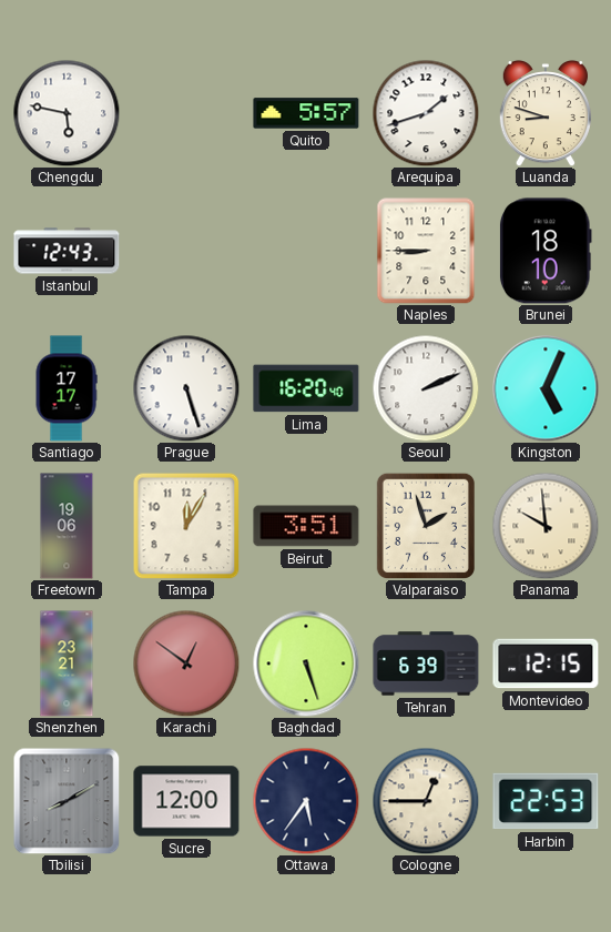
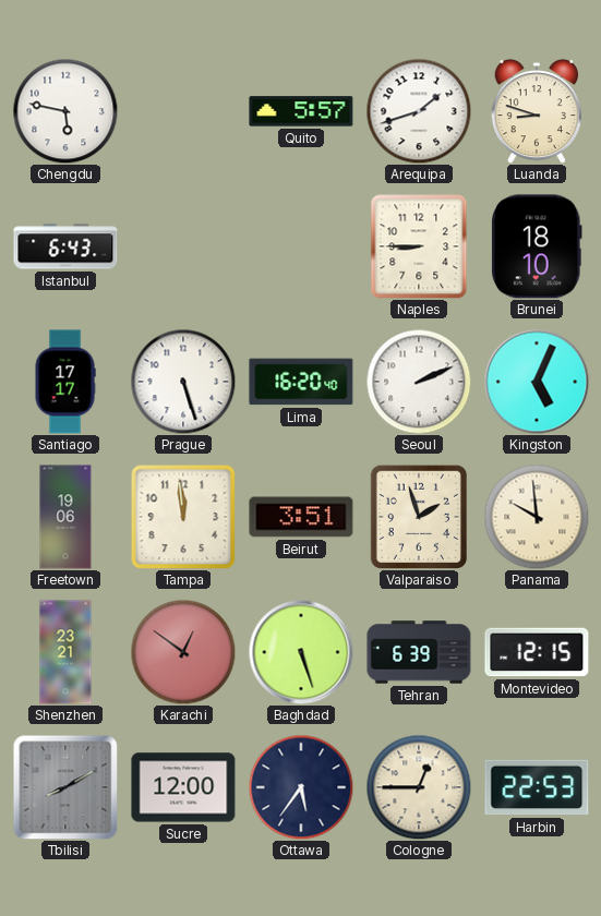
Istanbul: 12:43 -> 6:43
Tampa: 12:05 -> 11:59
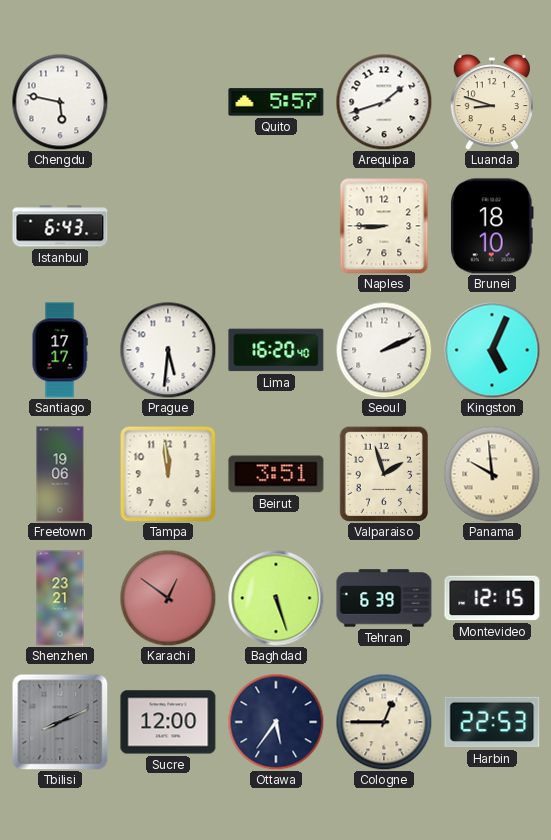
Prague: 5:27 -> 5:31
Tbilisi: 8:10 -> 8:11
